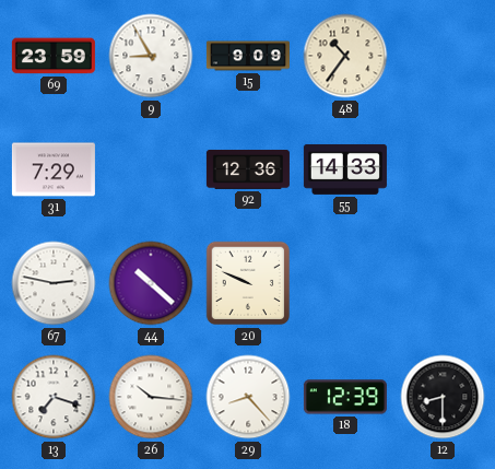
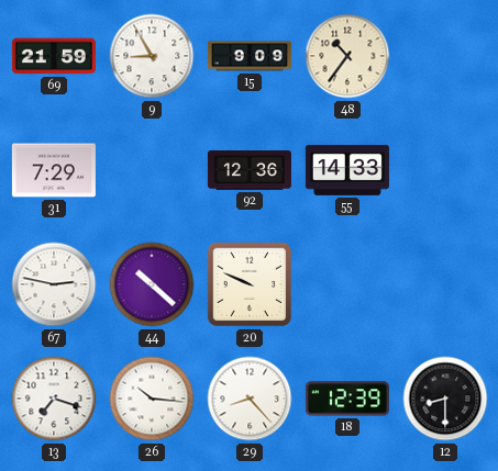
69: 23:59 -> 21:59
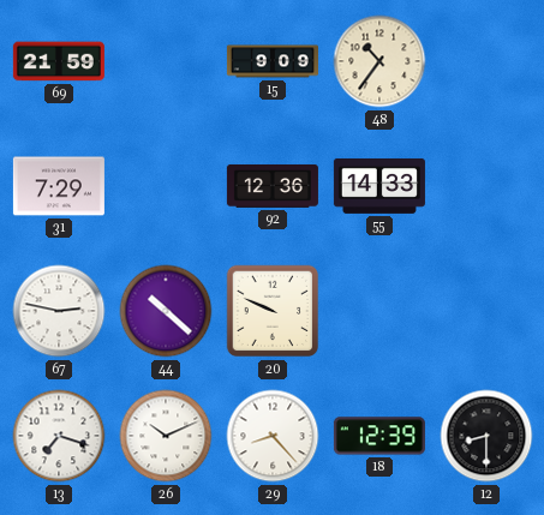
9: 8:55 -> none
26: 10:16 -> 10:11
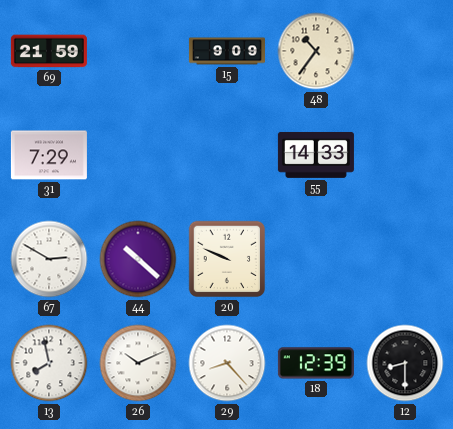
92: 12:36 -> none
67: 2:47 -> 2:50
13: 7:18 -> 7:58
